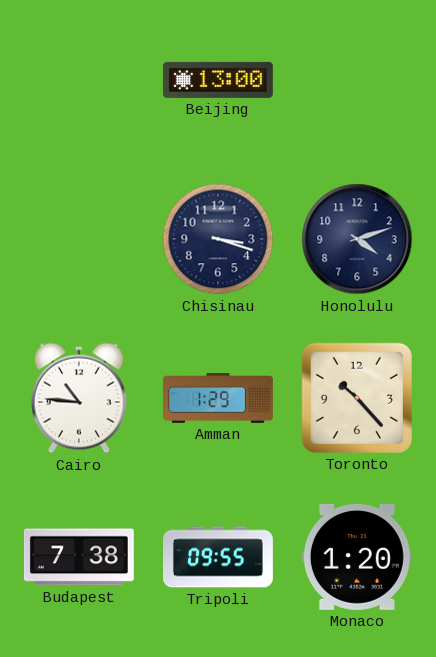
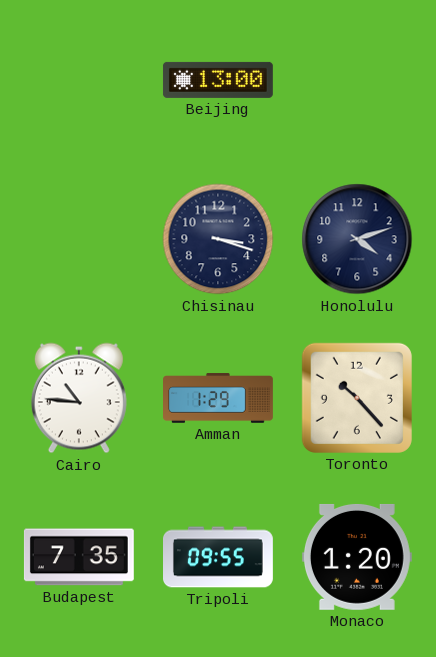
Budapest: 7:38 -> 7:35
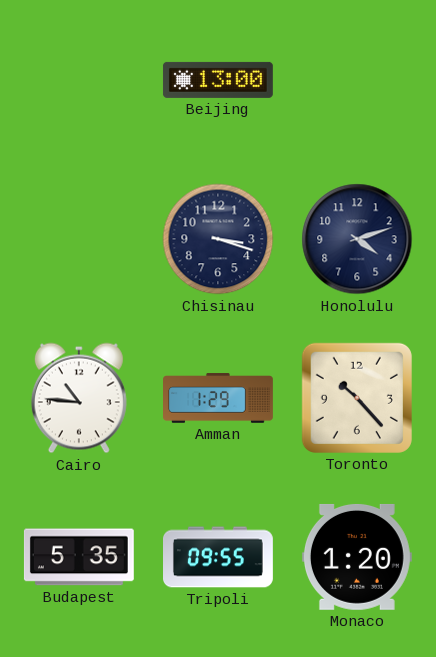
Budapest: 7:35 -> 5:35
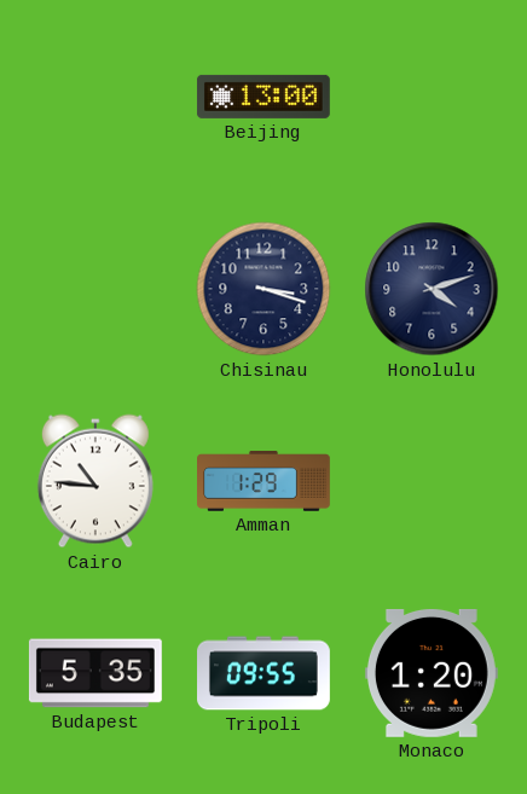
Toronto: 10:23 -> none
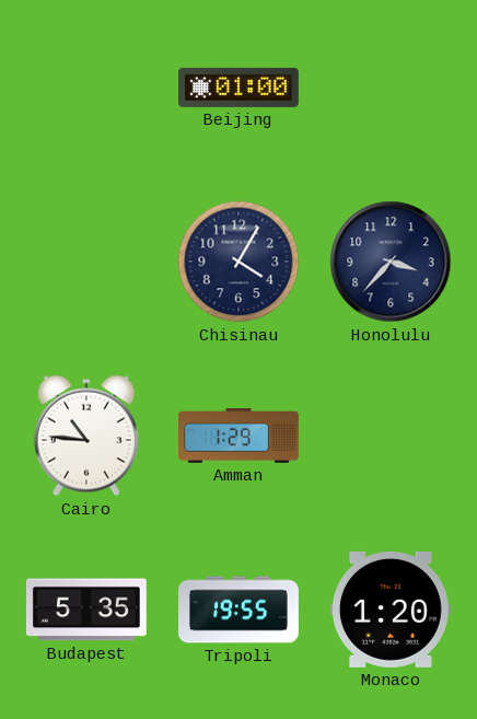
Beijing: 13:00 -> 01:00
Chisinau: 3:18 -> 4:05
Honolulu: 4:12 -> 3:37
Tripoli: 09:55 -> 19:55
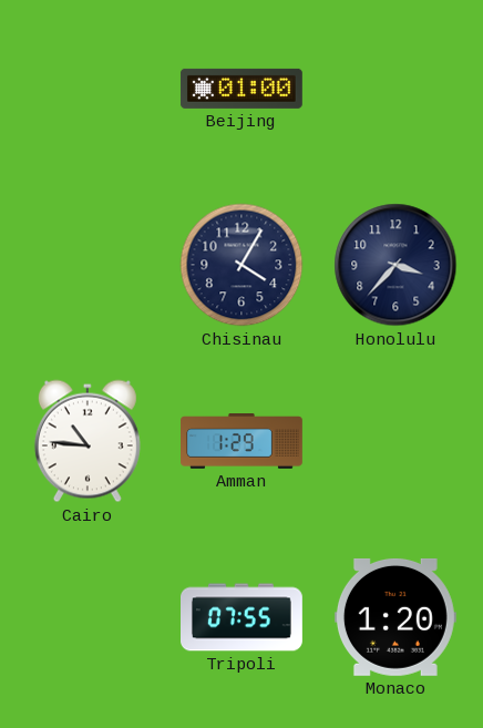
Budapest: 5:35 -> none
Tripoli: 19:55 -> 07:55
